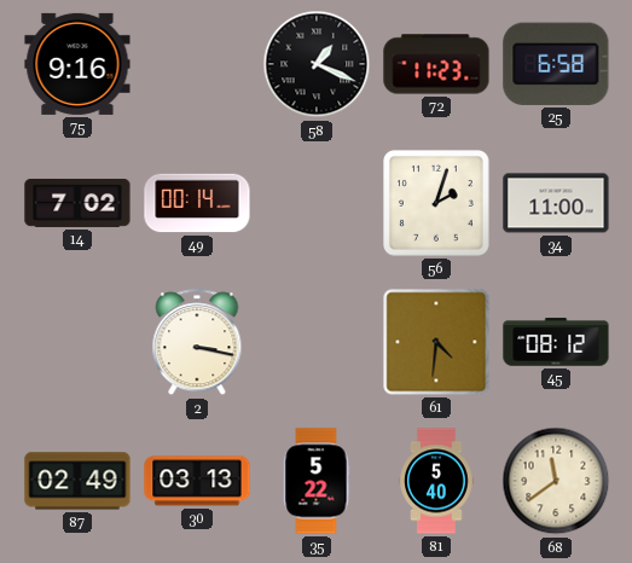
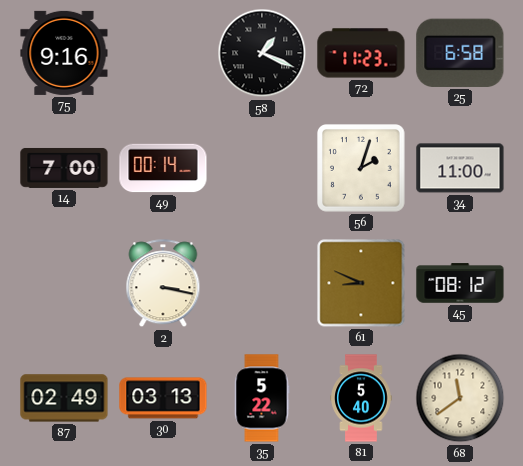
14: 7:02 -> 7:00
61: 4:31 -> 8:49
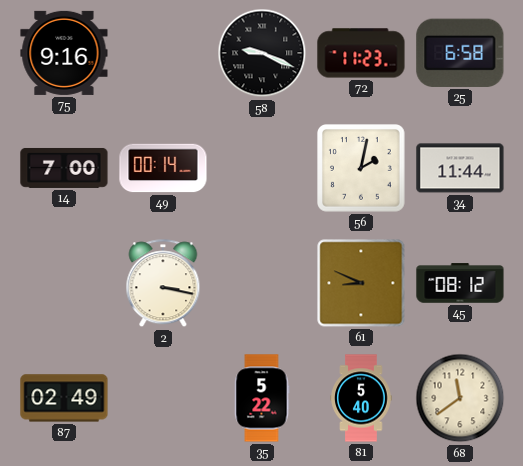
58: 1:19 -> 9:19
56: 2:03 -> 2:02
34: 11:00 -> 11:44
30: 03:13 -> none
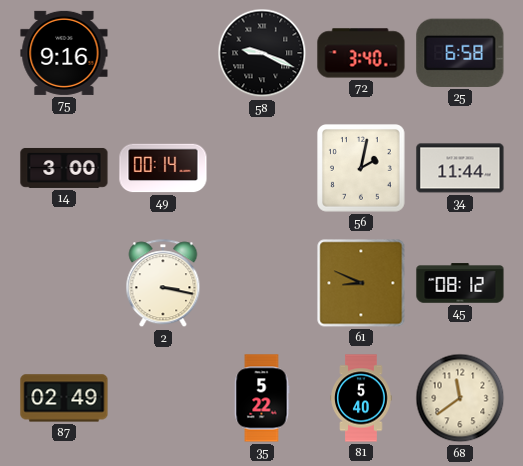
72: 11:23 -> 3:40
14: 7:00 -> 3:00
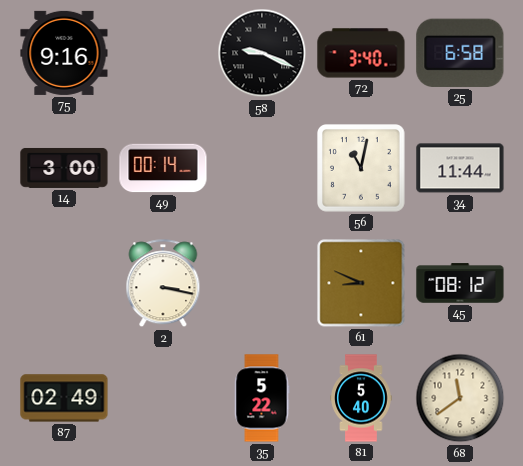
56: 2:02 -> 11:02
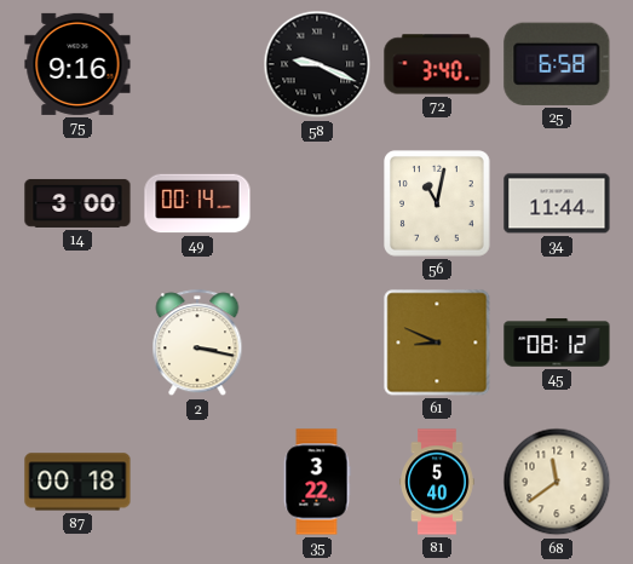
87: 02:49 -> 00:18
35: 5:22 -> 3:22
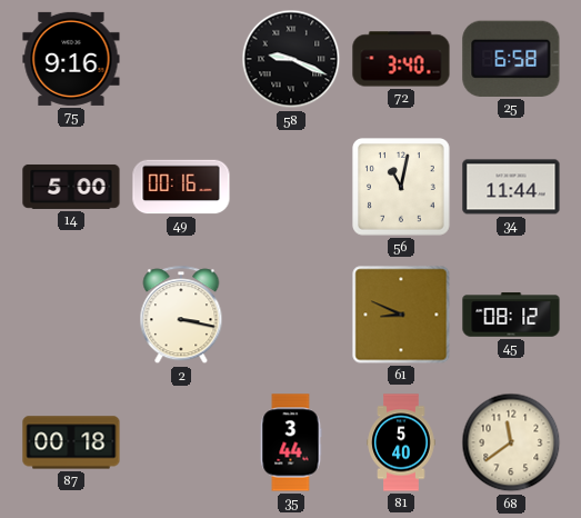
14: 3:00 -> 5:00
49: 00:14 -> 00:16
35: 3:22 -> 3:44
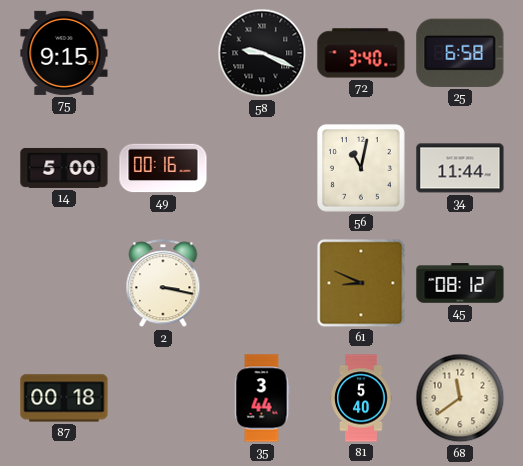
75: 9:16 -> 9:15
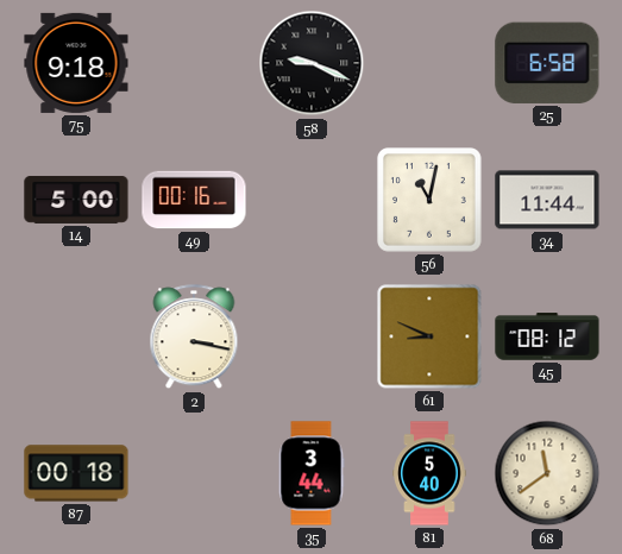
75: 9:15 -> 9:18
72: 3:40 -> none
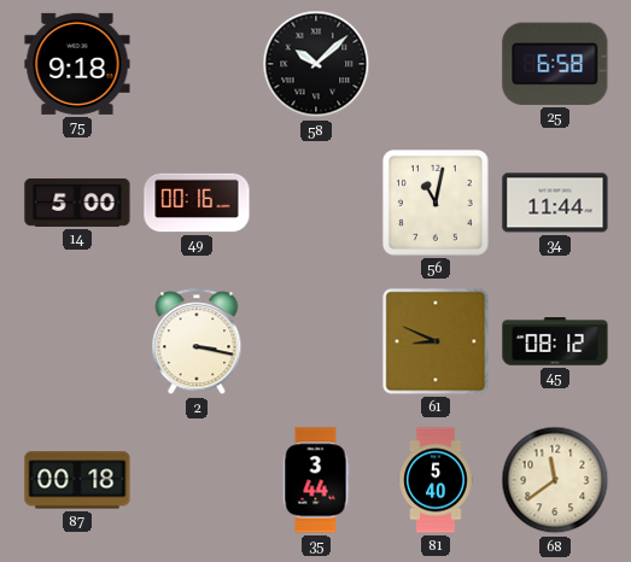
58: 9:19 -> 10:08
